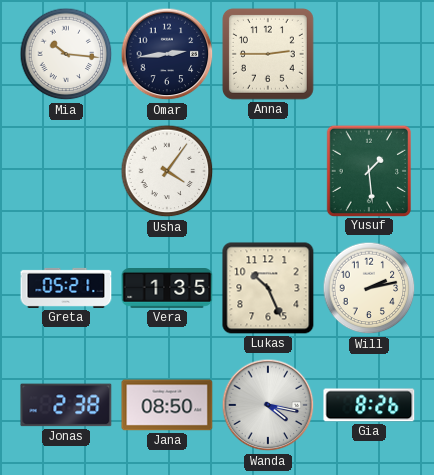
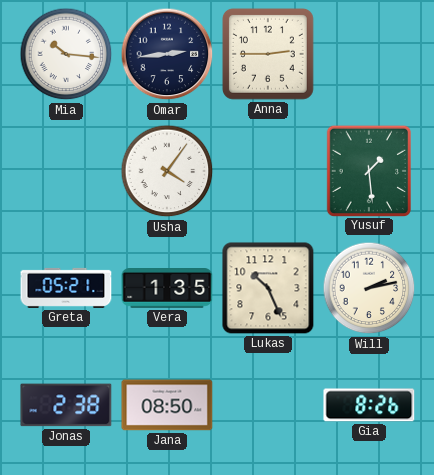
Wanda: 4:17 -> none
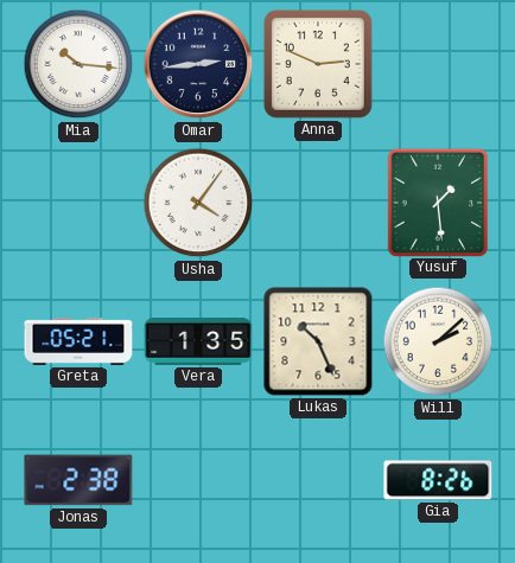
Anna: 2:45 -> 2:49
Will: 2:13 -> 2:08
Jana: 08:50 -> none
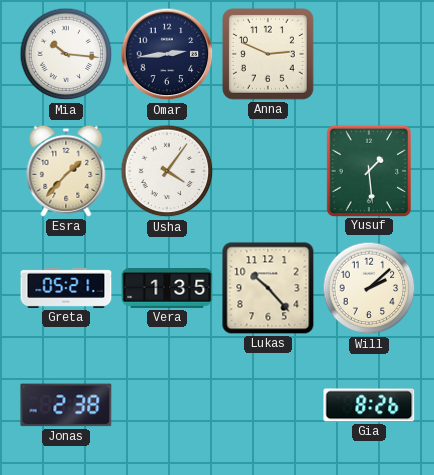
Esra: none -> 1:37
Lukas: 10:26 -> 10:23
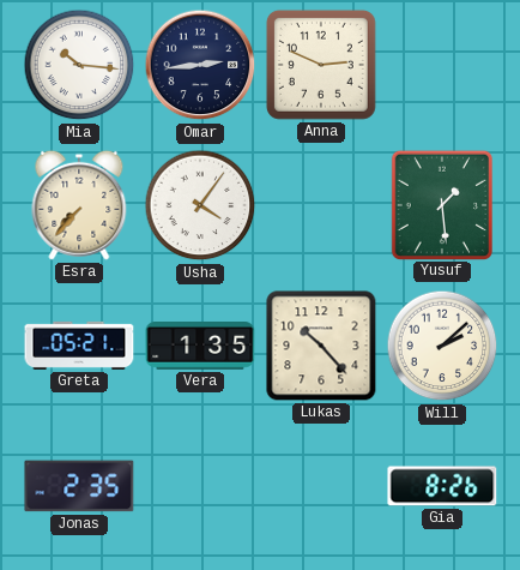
Esra: 1:37 -> 7:37
Jonas: 2:38 -> 2:35
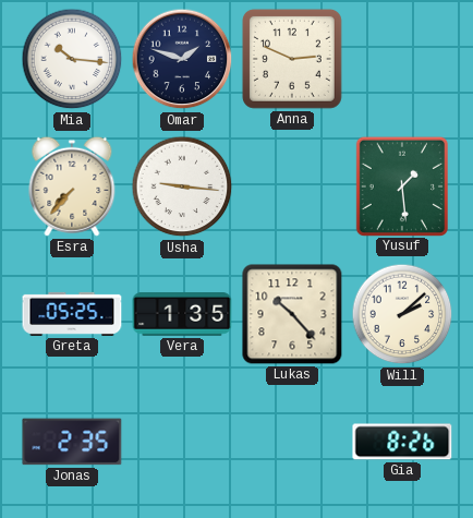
Omar: 2:44 -> 1:48
Usha: 4:06 -> 9:16
Greta: 05:21 -> 05:25
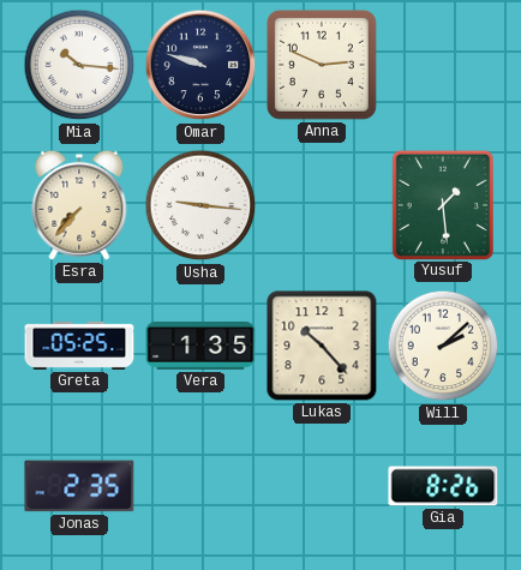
Omar: 1:48 -> 9:48
